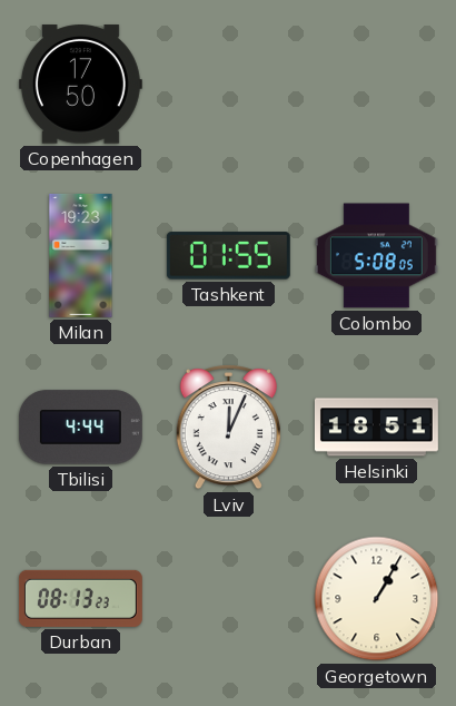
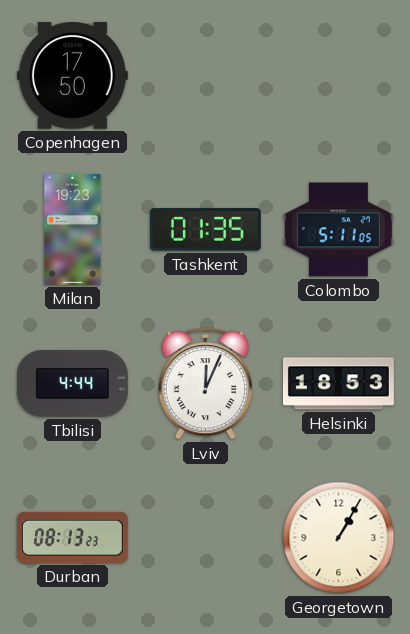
Tashkent: 01:55 -> 01:35
Colombo: 5:08 -> 5:11
Helsinki: 18:51 -> 18:53
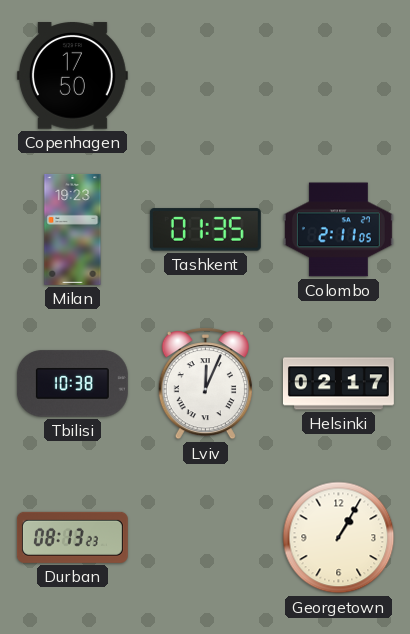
Colombo: 5:11 -> 2:11
Tbilisi: 4:44 -> 10:38
Helsinki: 18:53 -> 02:17
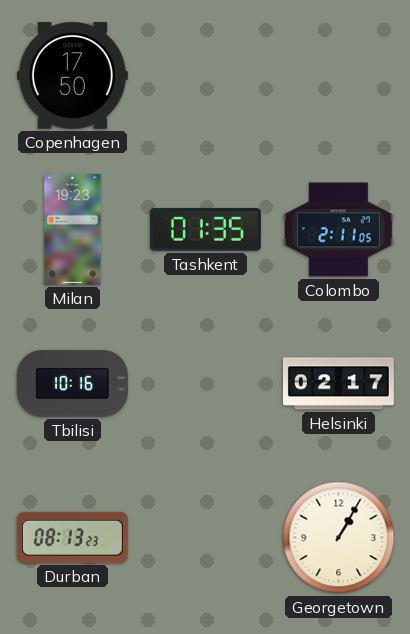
Tbilisi: 10:38 -> 10:16
Lviv: 12:04 -> none
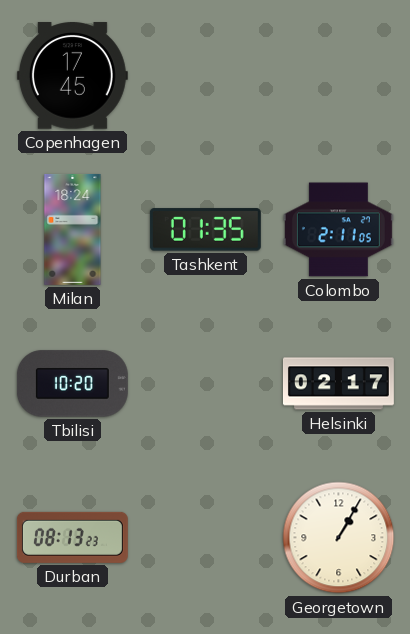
Copenhagen: 17:50 -> 17:45
Milan: 19:23 -> 18:24
Tbilisi: 10:16 -> 10:20
